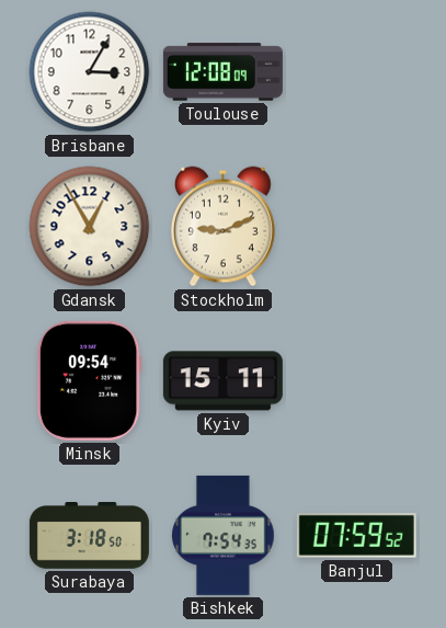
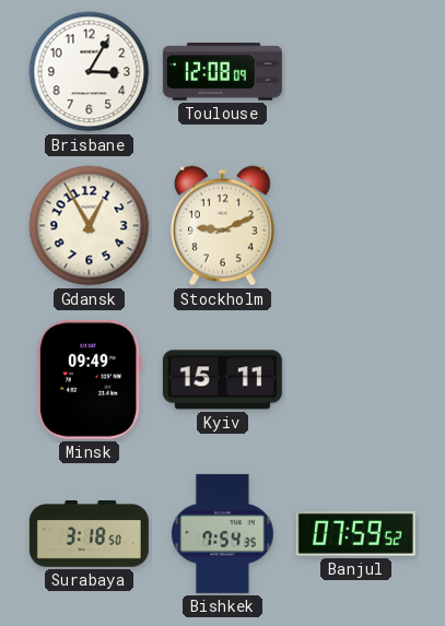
Minsk: 09:54 -> 09:49
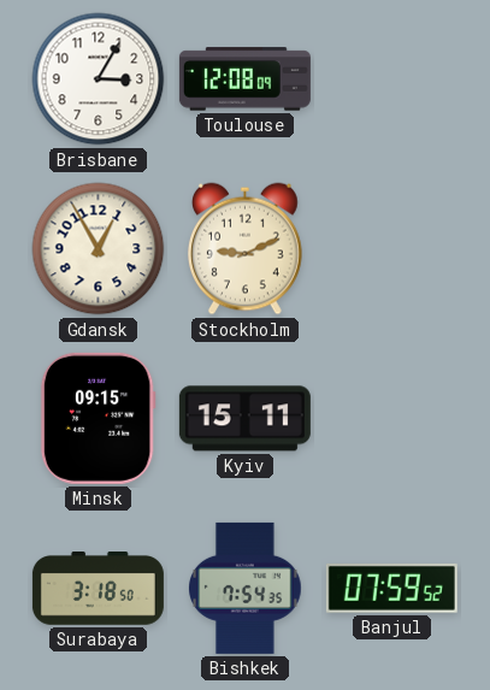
Minsk: 09:49 -> 09:15
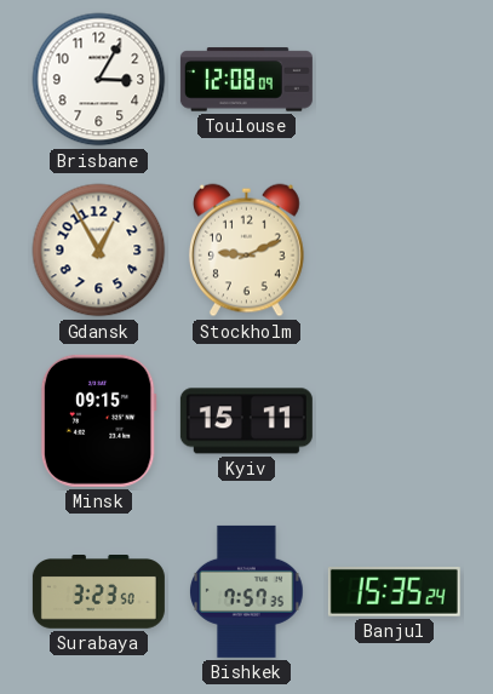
Surabaya: 3:18 -> 3:23
Bishkek: 7:54 -> 7:57
Banjul: 07:59 -> 15:35
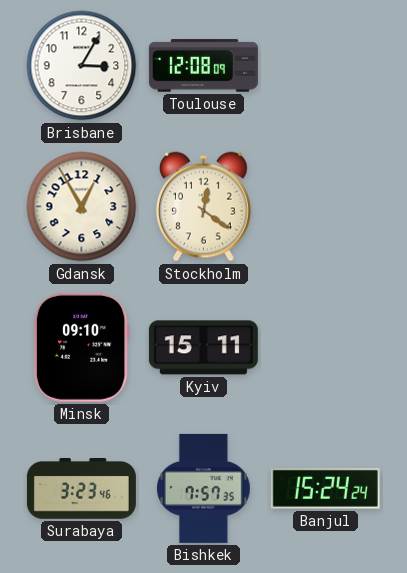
Stockholm: 9:11 -> 12:21
Minsk: 09:15 -> 09:10
Surabaya: 3:23:50 -> 3:23:46
Banjul: 15:35 -> 15:24
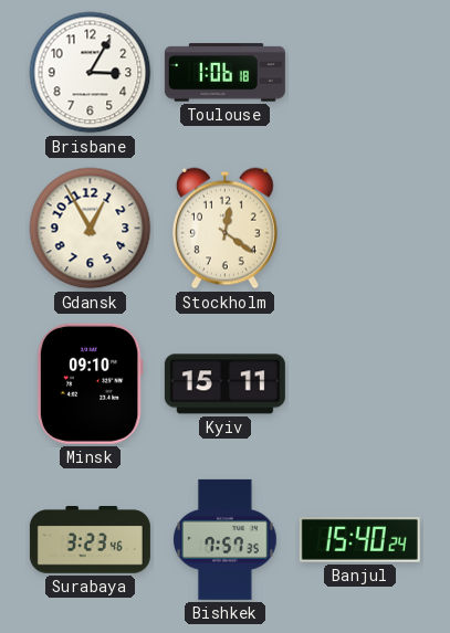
Toulouse: 12:08 -> 1:06
Banjul: 15:24 -> 15:40
